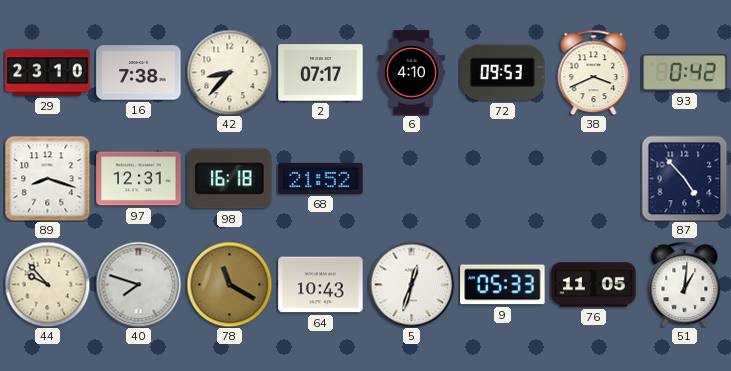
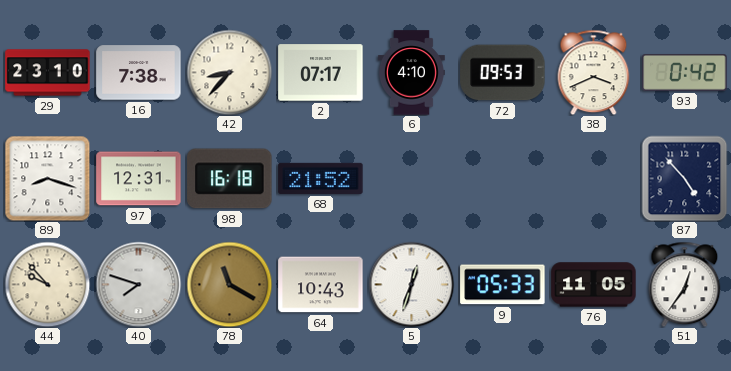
51: 1:01 -> 12:36
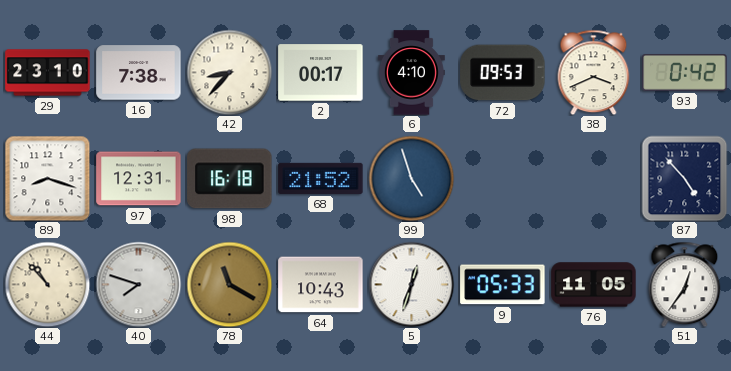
2: 07:17 -> 00:17
99: none -> 4:57
44: 9:53 -> 10:53
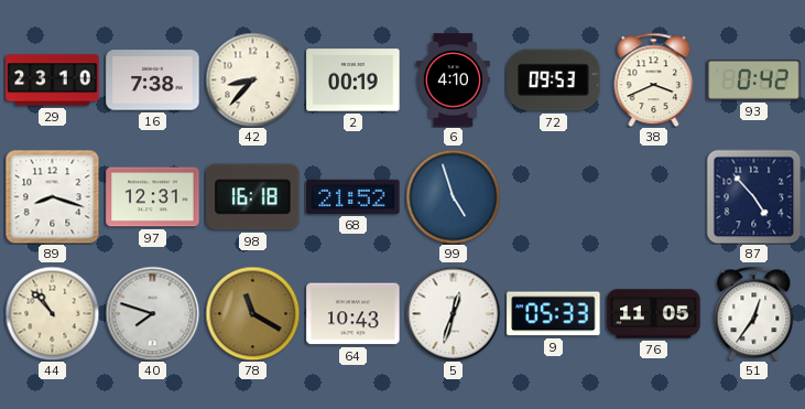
2: 00:17 -> 00:19
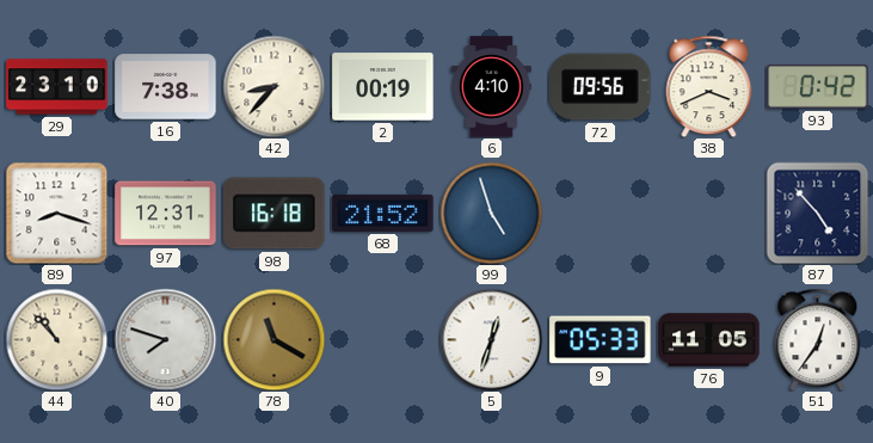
72: 09:53 -> 09:56
64: 10:43 -> none
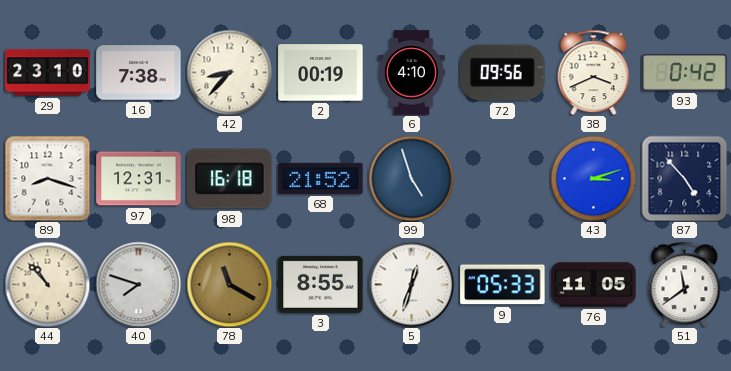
43: none -> 3:12
3: none -> 8:55
51: 12:36 -> 11:39
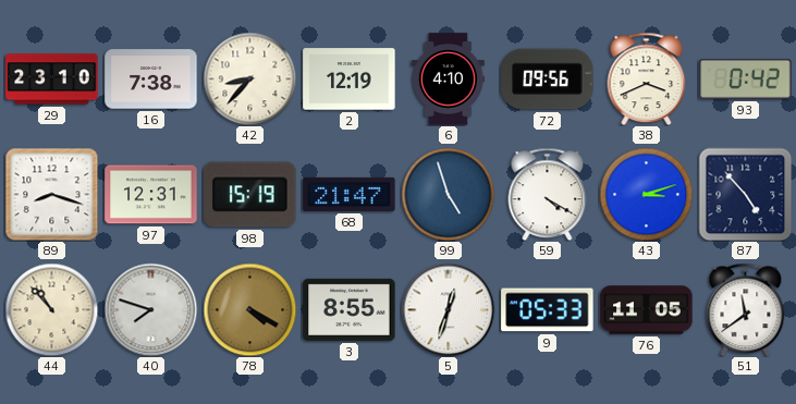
2: 00:19 -> 12:19
98: 16:18 -> 15:19
68: 21:52 -> 21:47
59: none -> 4:20
78: 11:20 -> 4:20
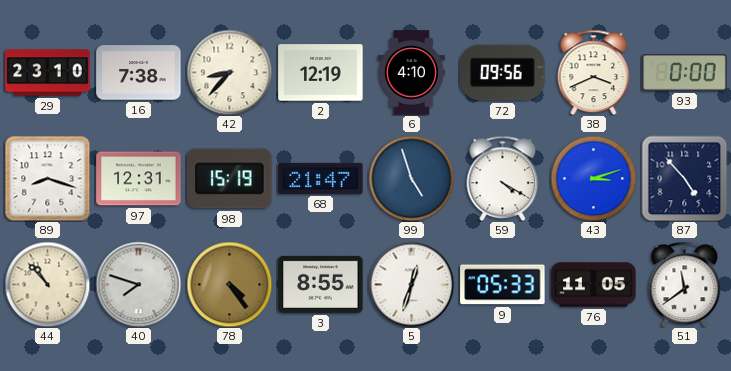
93: 0:42 -> 0:00
78: 4:20 -> 4:24
